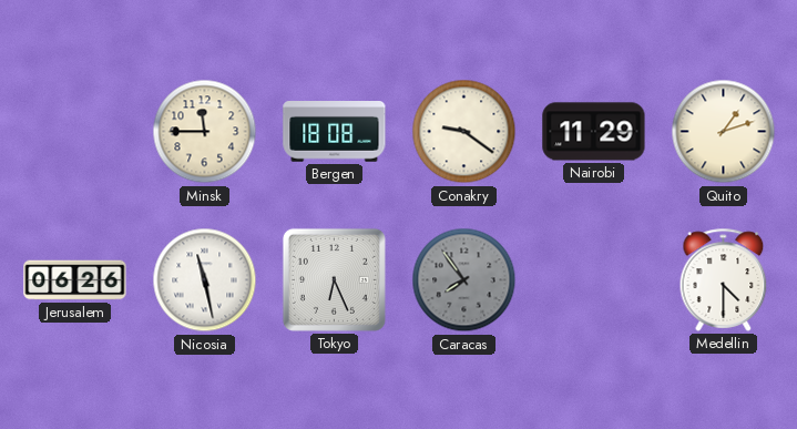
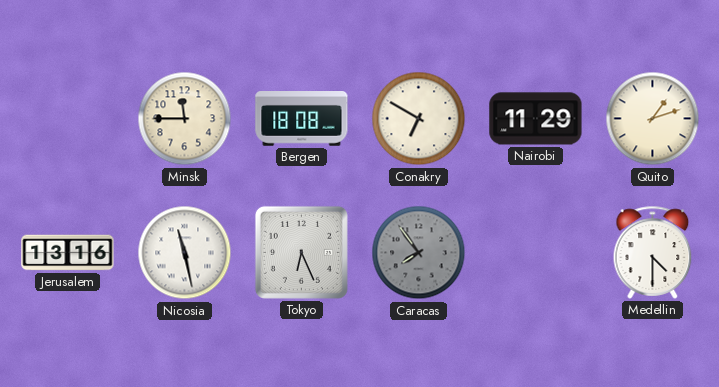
Conakry: 9:21 -> 6:50
Jerusalem: 06:26 -> 13:16
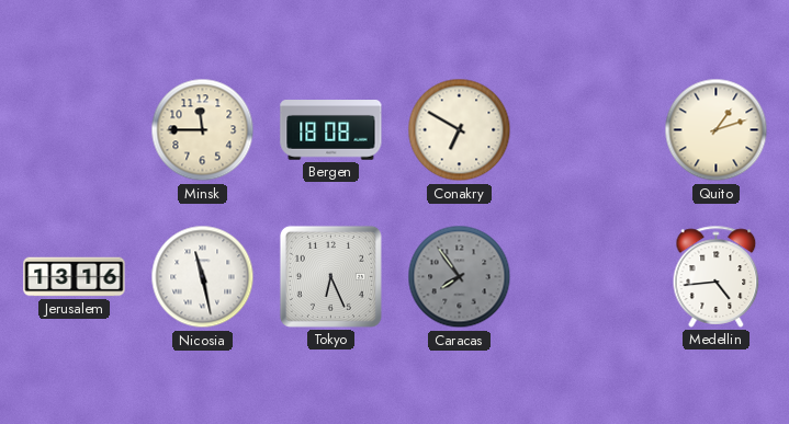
Nairobi: 11:29 -> none
Medellin: 4:30 -> 4:44
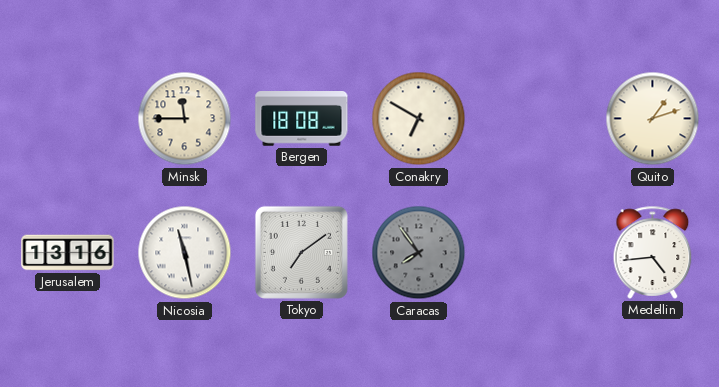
Tokyo: 6:26 -> 7:09
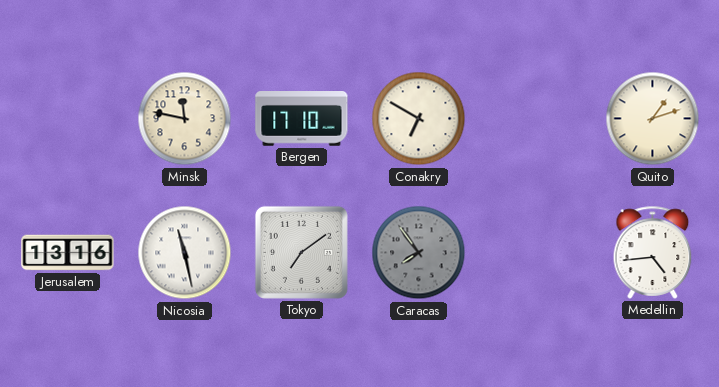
Minsk: 11:45 -> 11:47
Bergen: 18:08 -> 17:10
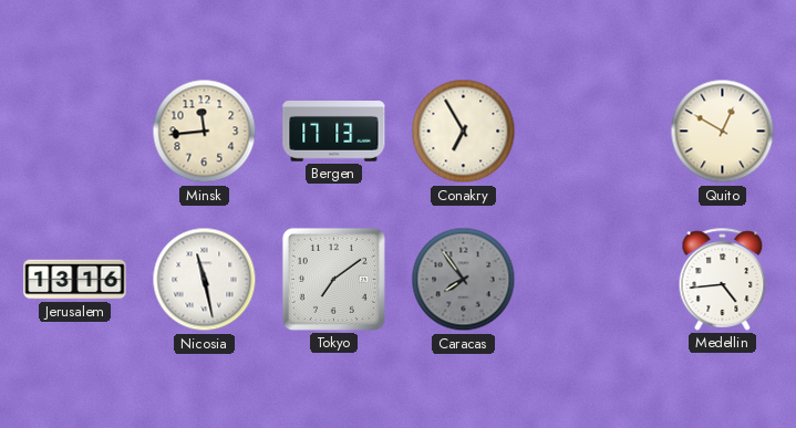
Minsk: 11:47 -> 11:44
Bergen: 17:10 -> 17:13
Conakry: 6:50 -> 6:55
Quito: 1:12 -> 12:50
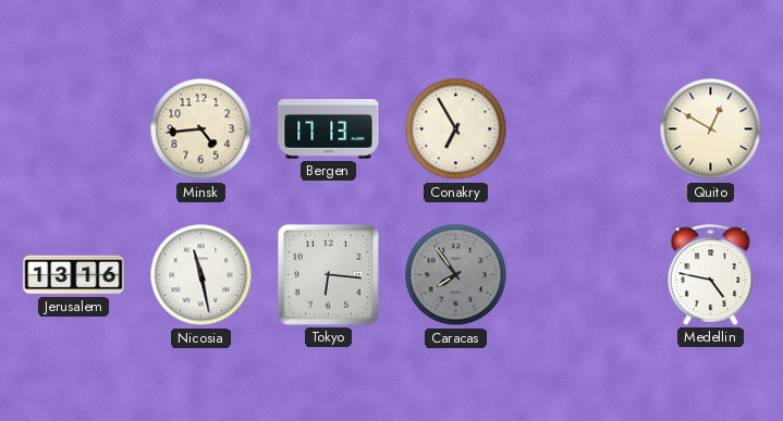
Minsk: 11:44 -> 4:44
Tokyo: 7:09 -> 6:16
Medellin: 4:44 -> 4:47
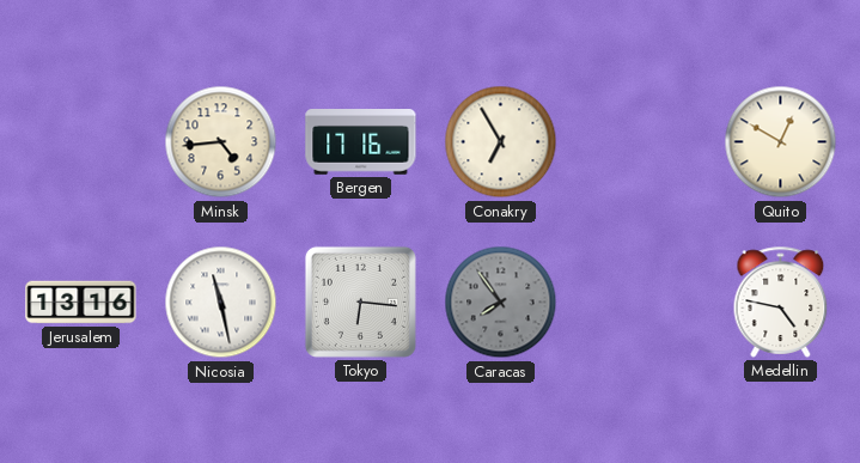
Bergen: 17:13 -> 17:16
